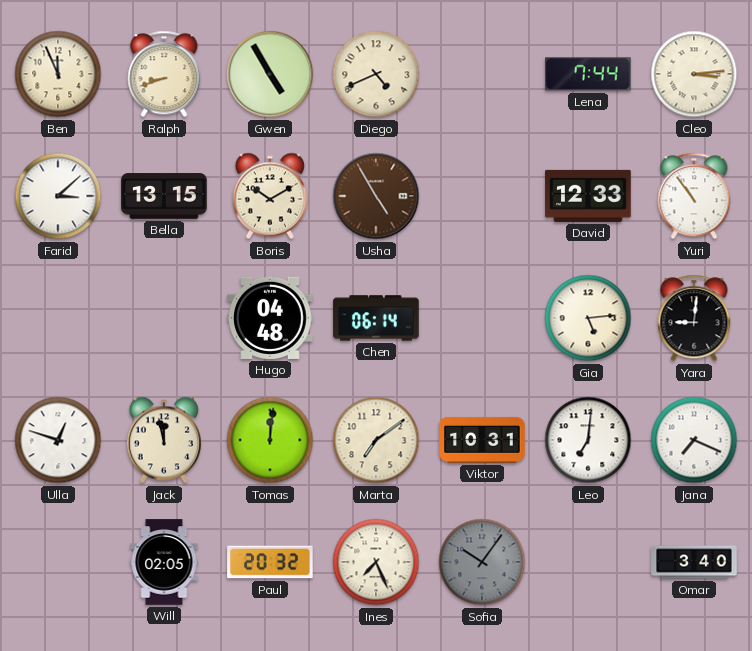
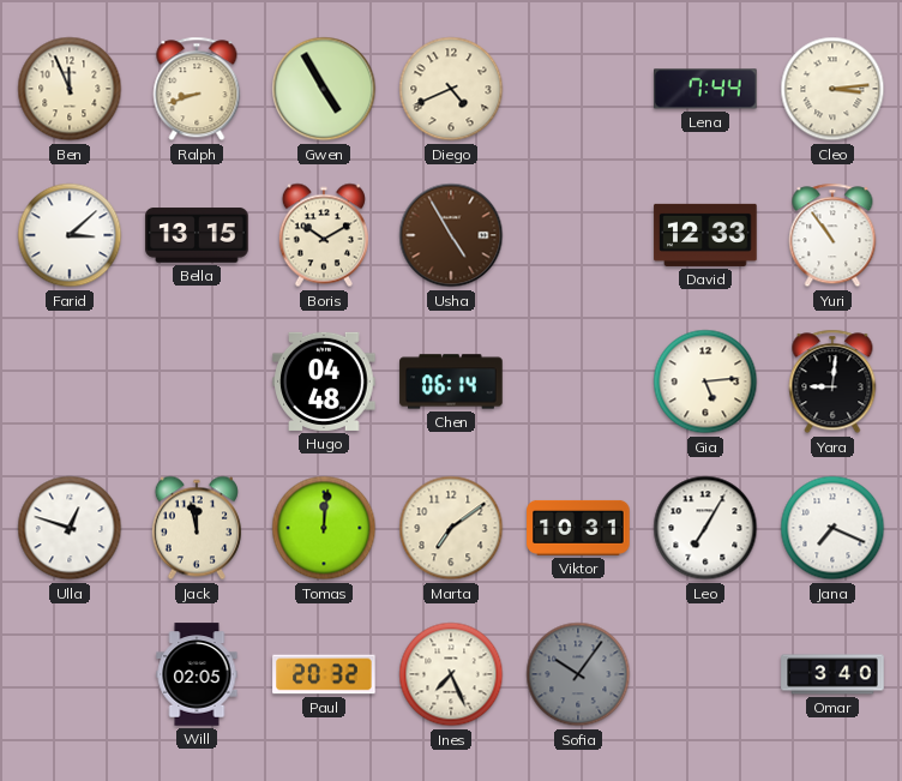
Leo: 7:01 -> 7:05
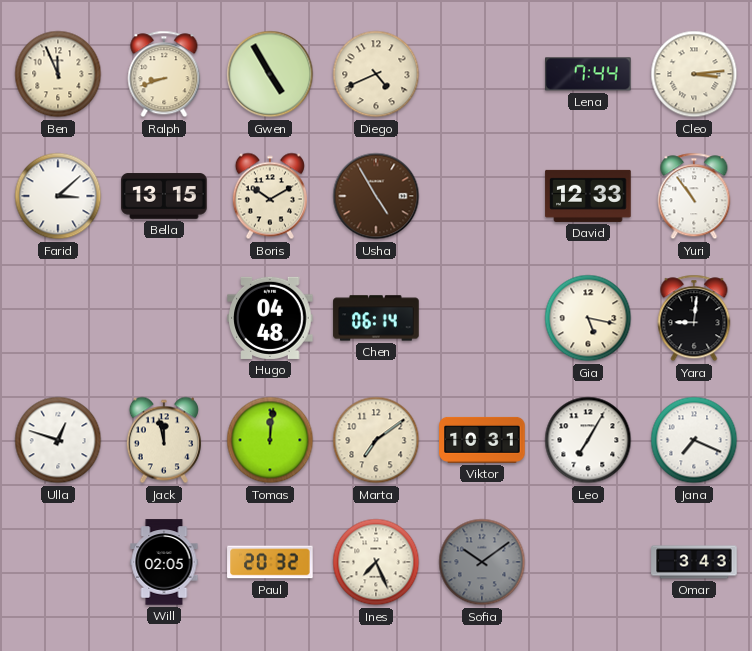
Gia: 5:14 -> 5:17
Sofia: 10:06 -> 10:09
Omar: 3:40 -> 3:43
